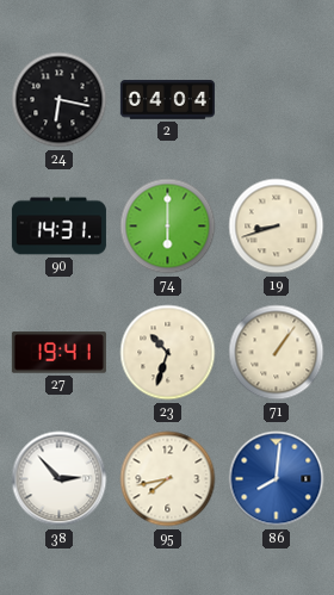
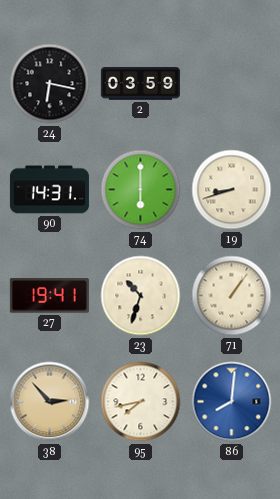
2: 04:04 -> 03:59
38 dial: white -> champagne
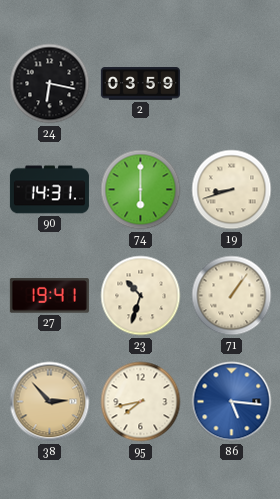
86: 8:01 -> 5:16
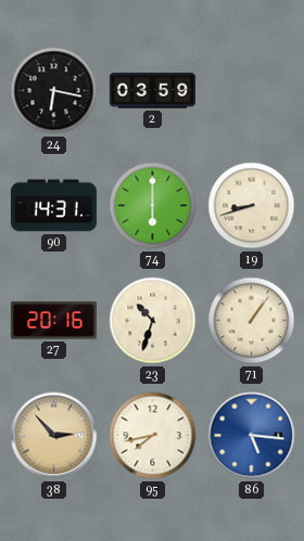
27: 19:41 -> 20:16
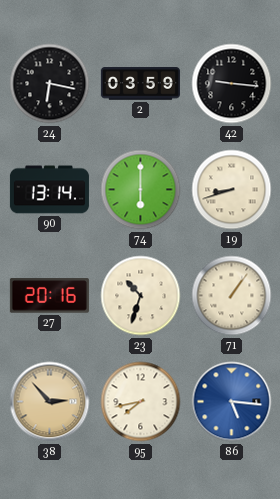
42: none -> 9:16
90: 14:31 -> 13:14
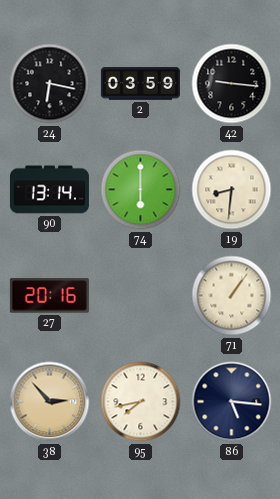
19: 8:42 -> 8:31
23: 10:33 -> none
86 dial: blue -> navy
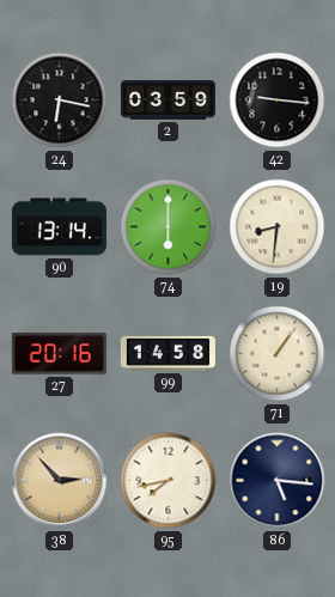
99: none -> 14:58
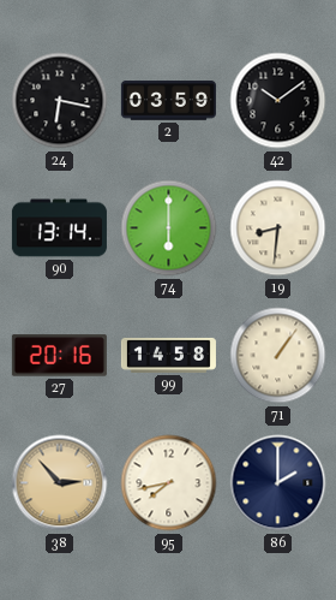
42: 9:16 -> 10:09
86: 5:16 -> 2:00
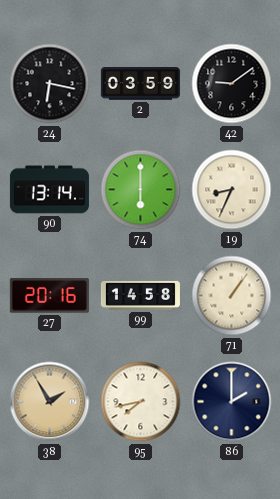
42: 10:09 -> 9:09
19: 8:31 -> 8:34
38: 2:53 -> 1:55
